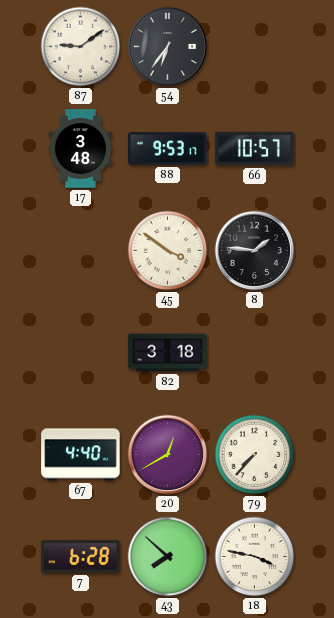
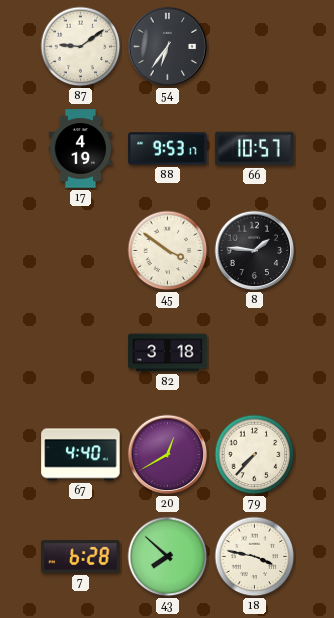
17: 3:48 -> 4:19
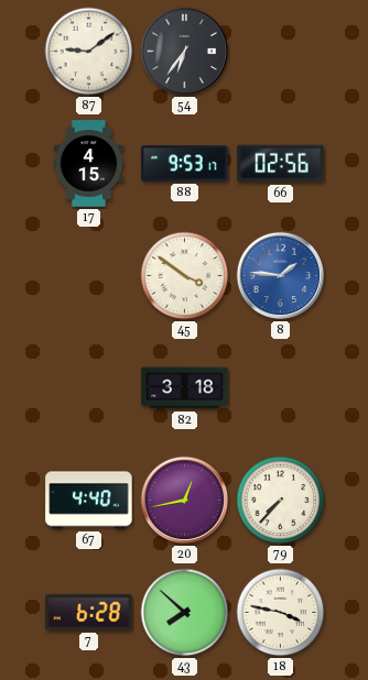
17: 4:19 -> 4:15
66: 10:57 -> 02:56
8 dial: black -> blue
20: 12:40 -> 12:43
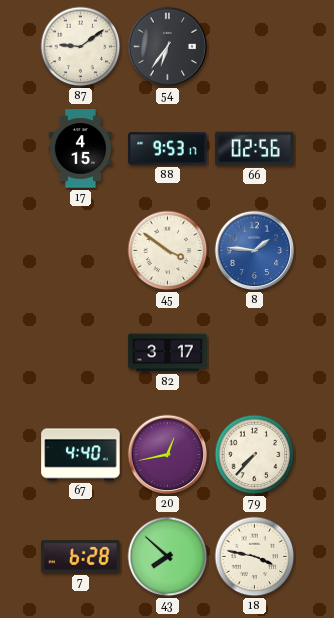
82: 3:18 -> 3:17
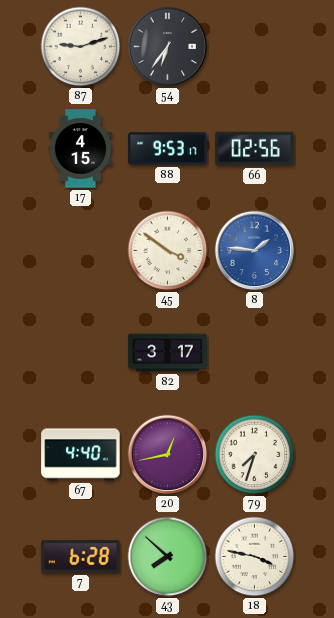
87: 9:09 -> 9:12
79: 7:37 -> 7:33
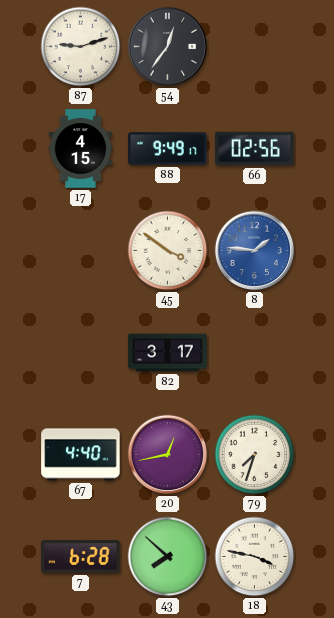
54: 6:36 -> 12:36
88: 9:53 -> 9:49
